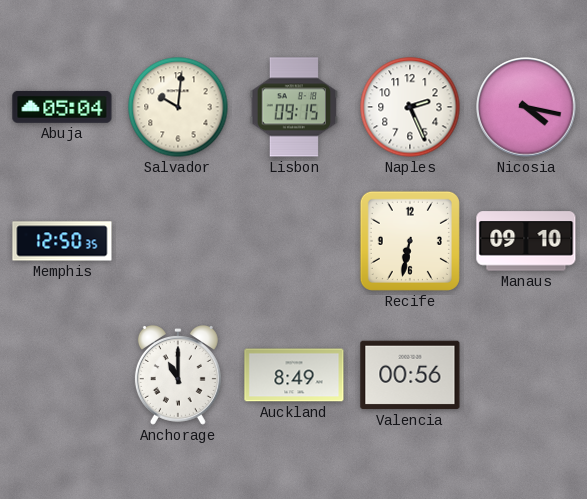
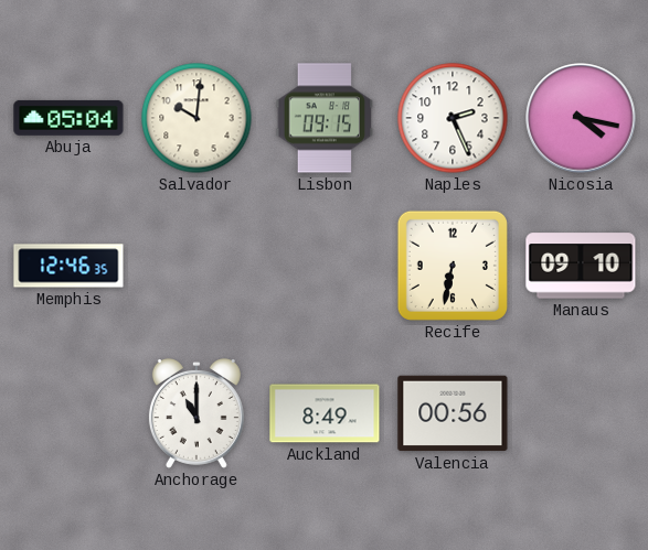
Memphis: 12:50 -> 12:46
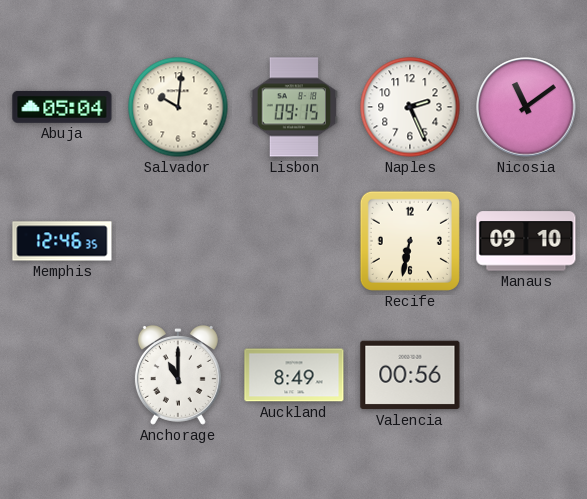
Nicosia: 4:17 -> 11:09
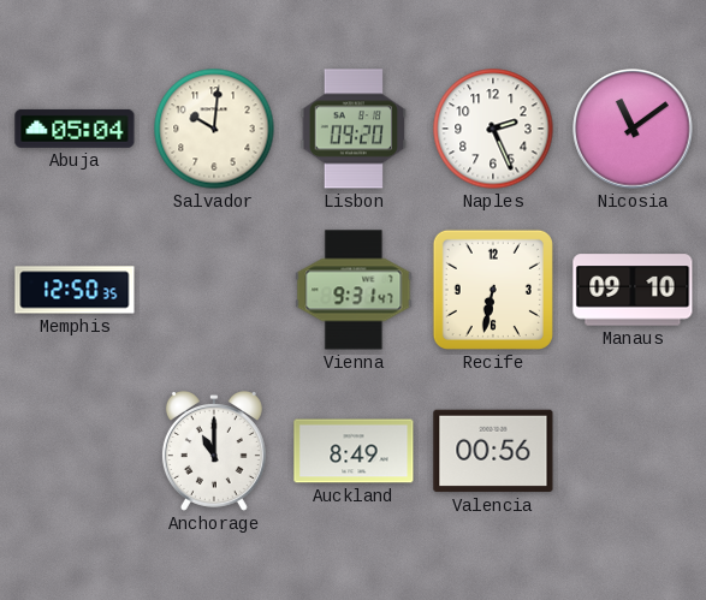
Lisbon: 09:15 -> 09:20
Memphis: 12:46 -> 12:50
Vienna: none -> 9:31
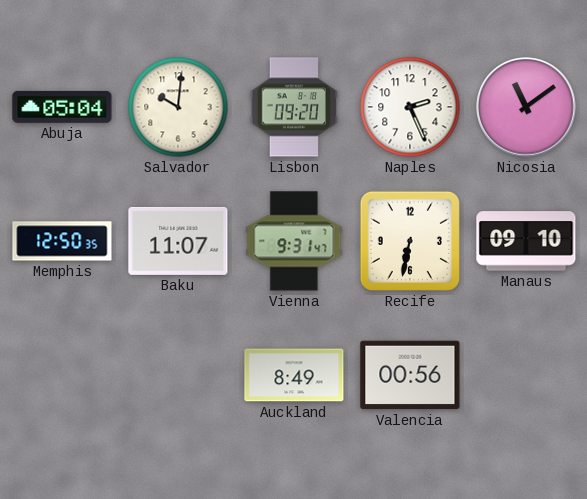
Baku: none -> 11:07
Anchorage: 11:00 -> none
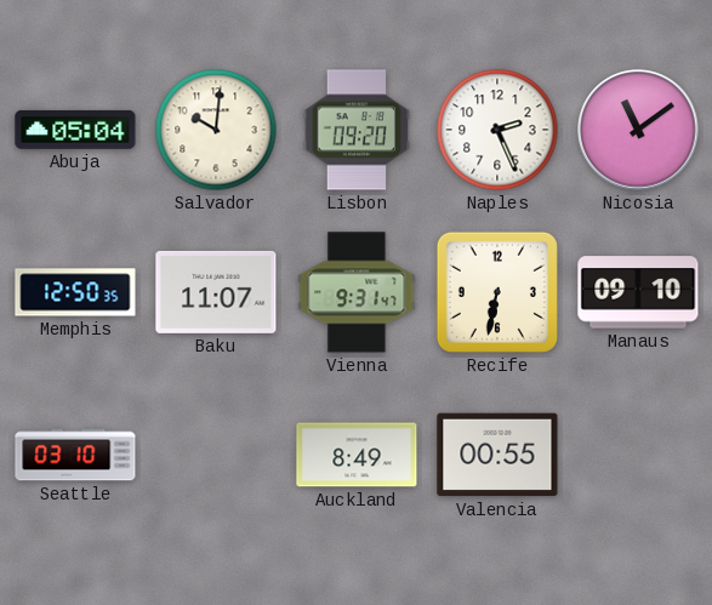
Seattle: none -> 03:10
Valencia: 00:56 -> 00:55
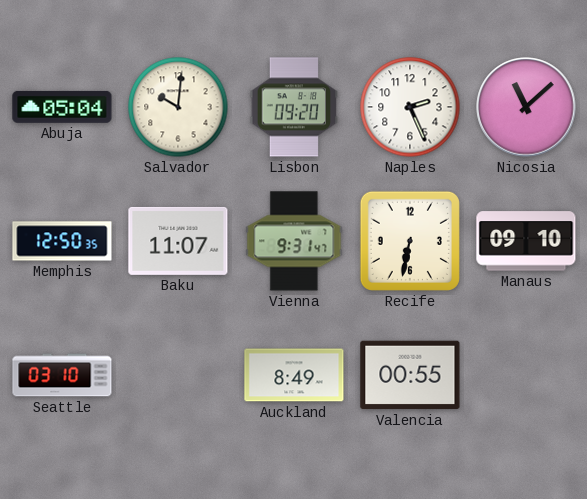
Nicosia: 11:09 -> 11:08
